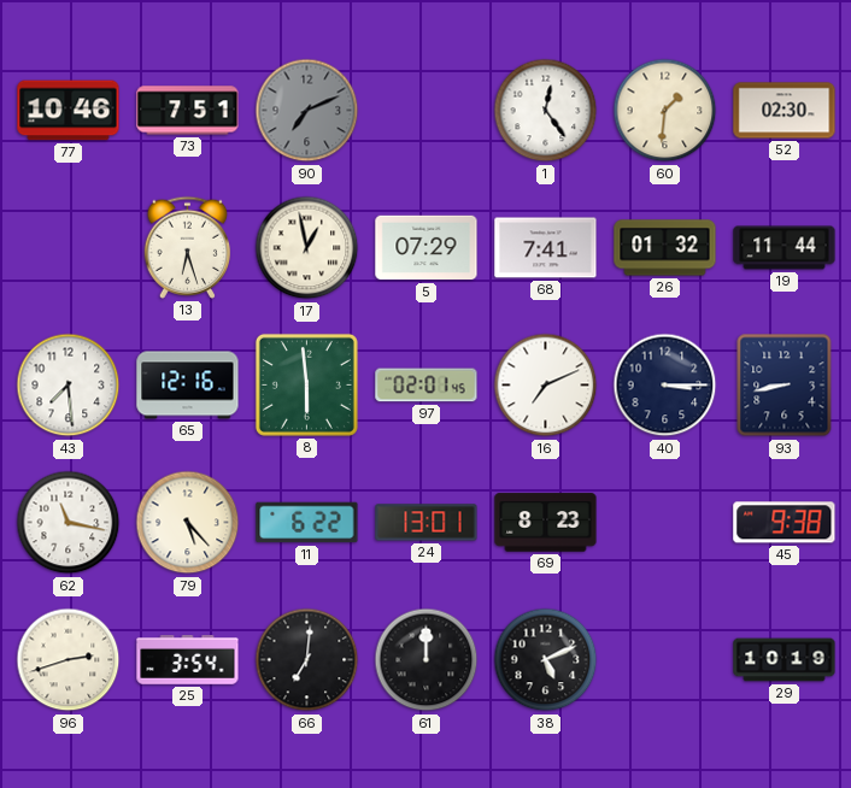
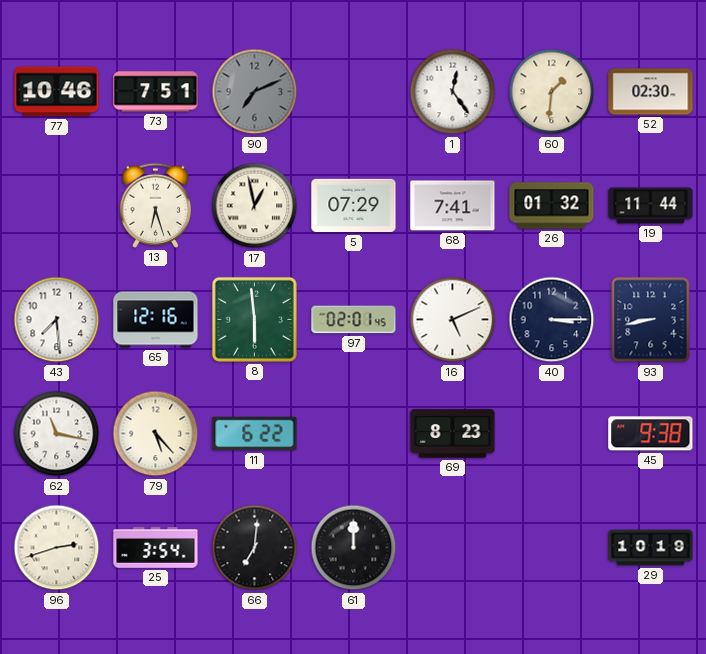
16: 7:11 -> 5:11
24: 13:01 -> none
38: 5:11 -> none
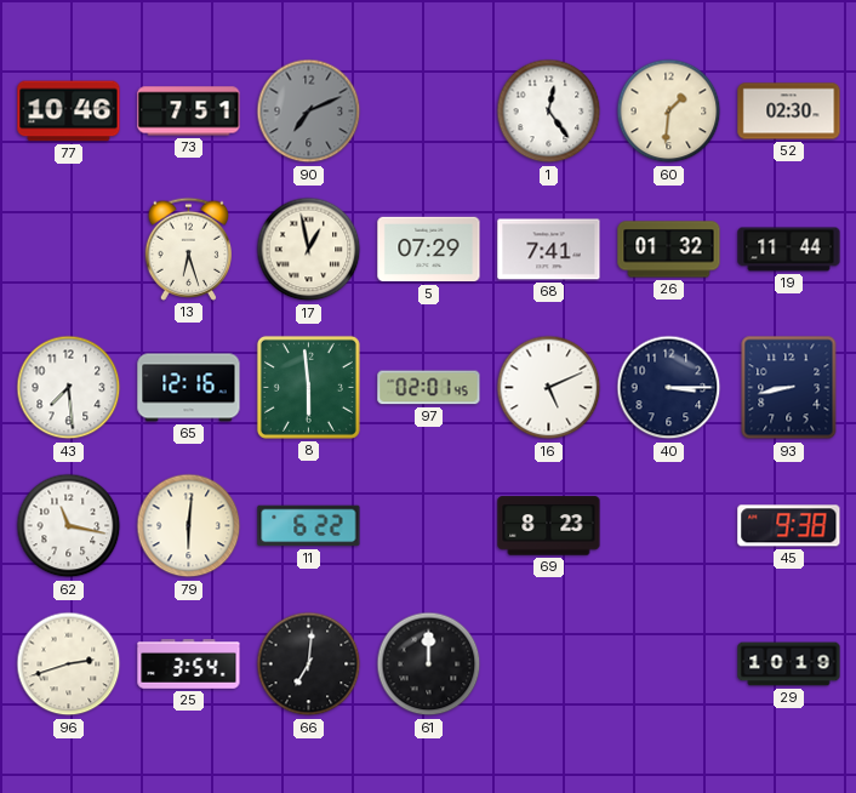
79: 5:23 -> 6:01
